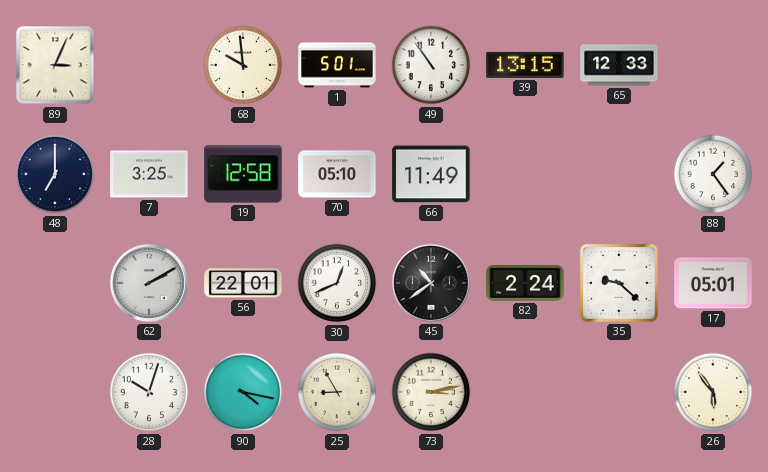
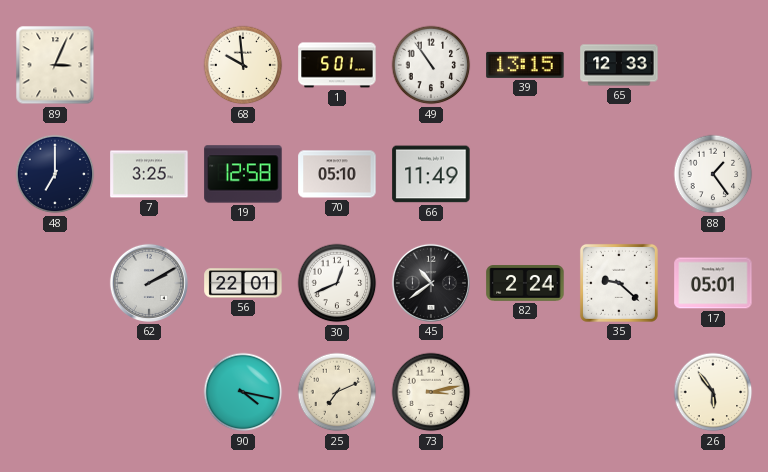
28: 10:03 -> none
25: 8:55 -> 7:11
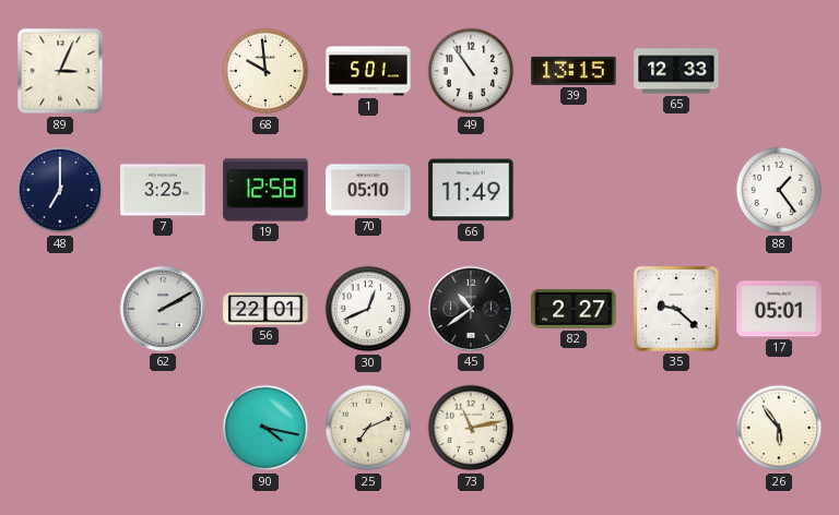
82: 2:24 -> 2:27
73: 3:13 -> 11:13
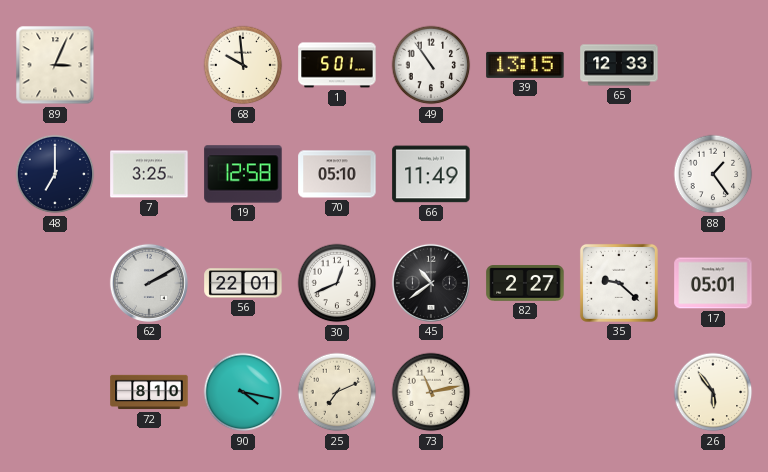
72: none -> 8:10
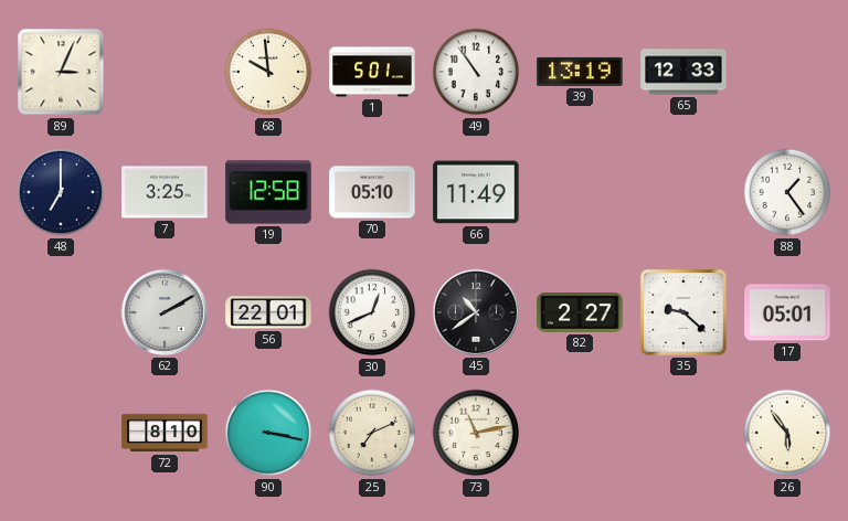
39: 13:15 -> 13:19
90: 4:17 -> 3:17
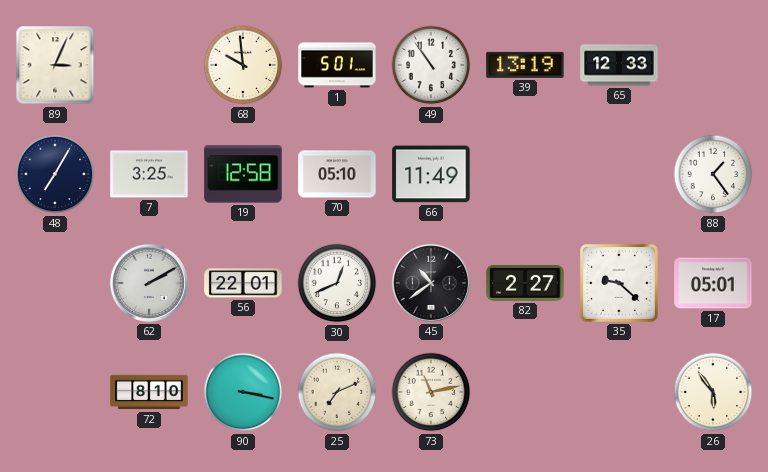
48: 7:00 -> 7:05
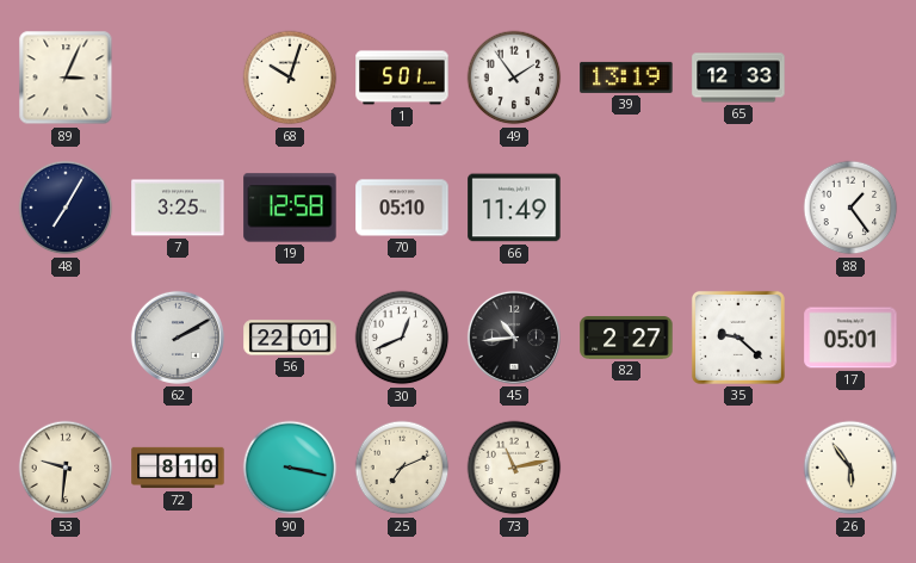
68: 9:59 -> 10:03
49: 10:54 -> 1:54
45: 10:39 -> 10:44
53: none -> 9:31
